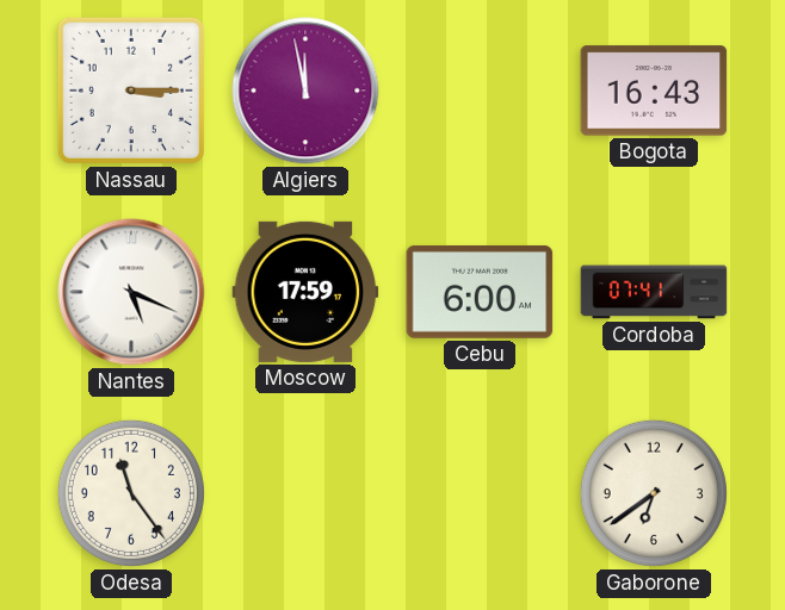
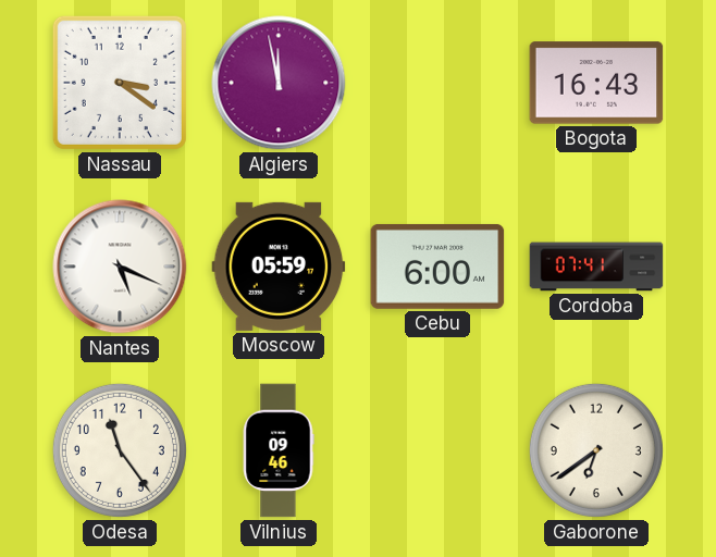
Nassau: 3:15 -> 3:21
Moscow: 17:59 -> 05:59
Vilnius: none -> 09:46
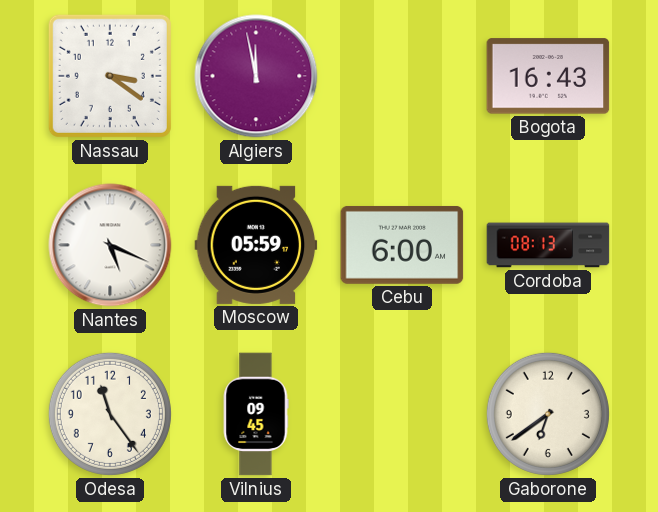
Cordoba: 07:41 -> 08:13
Vilnius: 09:46 -> 09:45
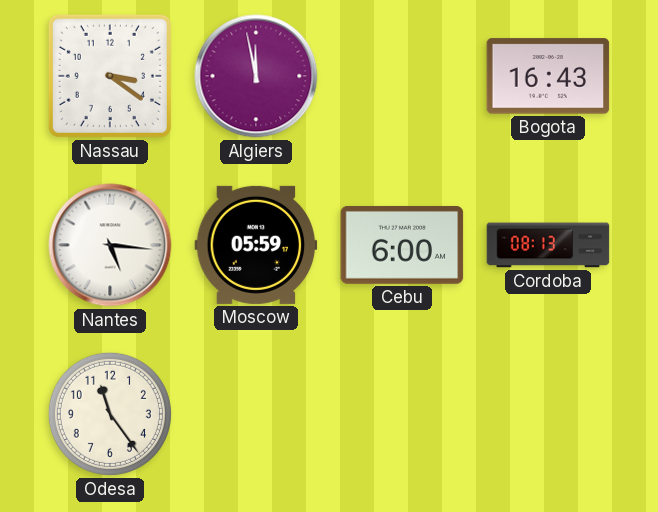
Nantes: 5:19 -> 5:16
Vilnius: 09:45 -> none
Gaborone: 6:39 -> none
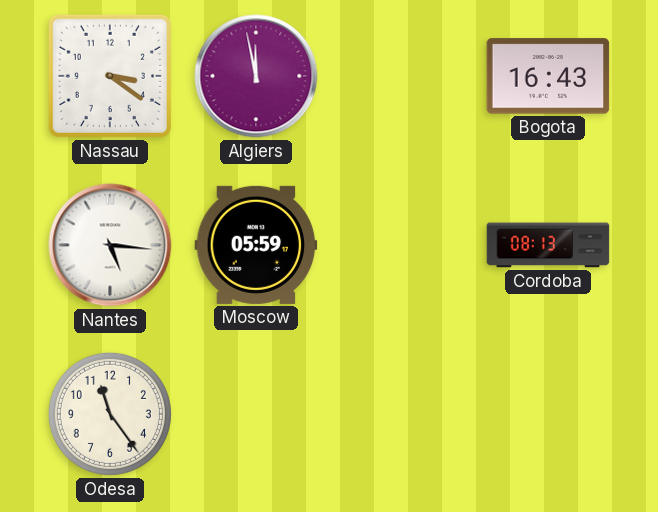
Cebu: 6:00 -> none
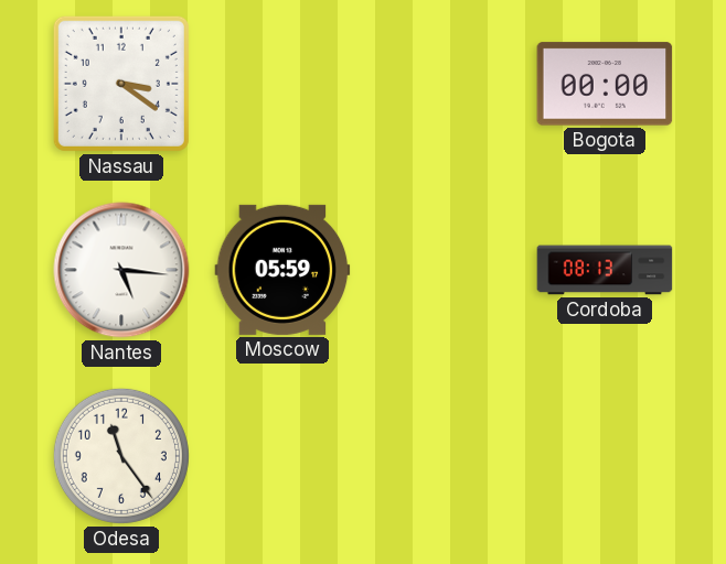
Algiers: 11:58 -> none
Bogota: 16:43 -> 00:00
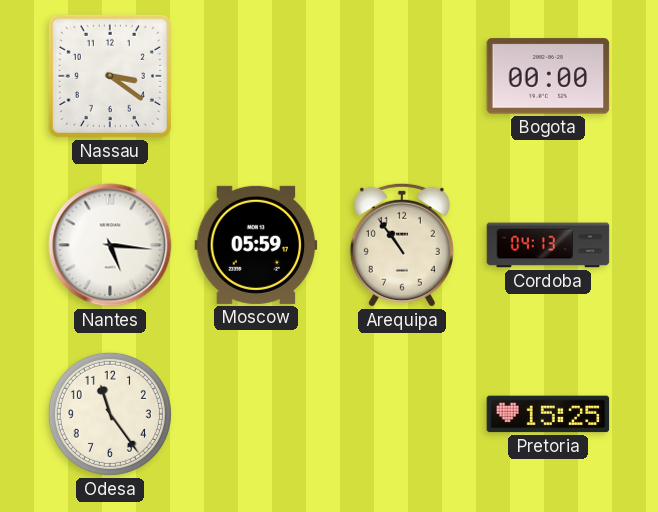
Arequipa: none -> 10:54
Cordoba: 08:13 -> 04:13
Pretoria: none -> 15:25
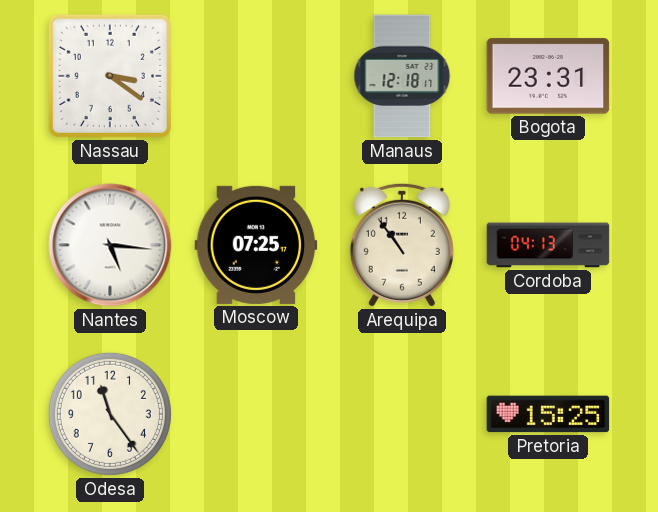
Manaus: none -> 12:18
Bogota: 00:00 -> 23:31
Moscow: 05:59 -> 07:25
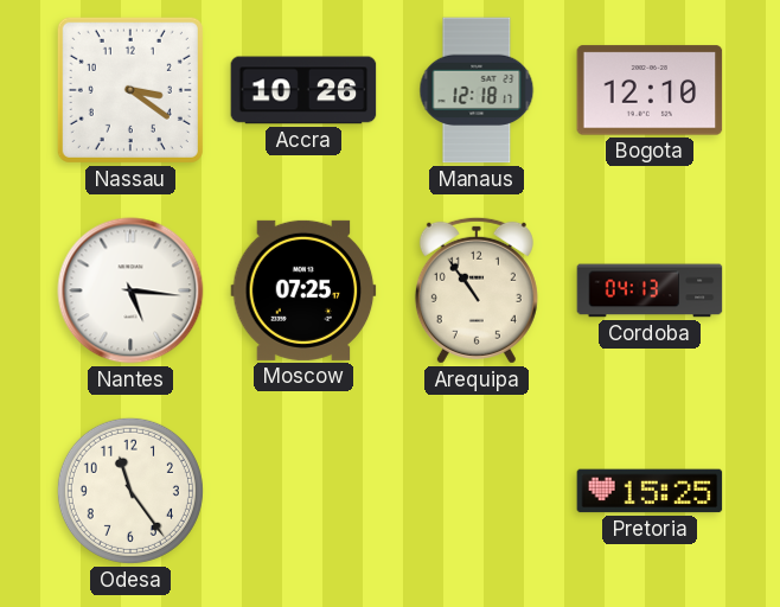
Accra: none -> 10:26
Bogota: 23:31 -> 12:10
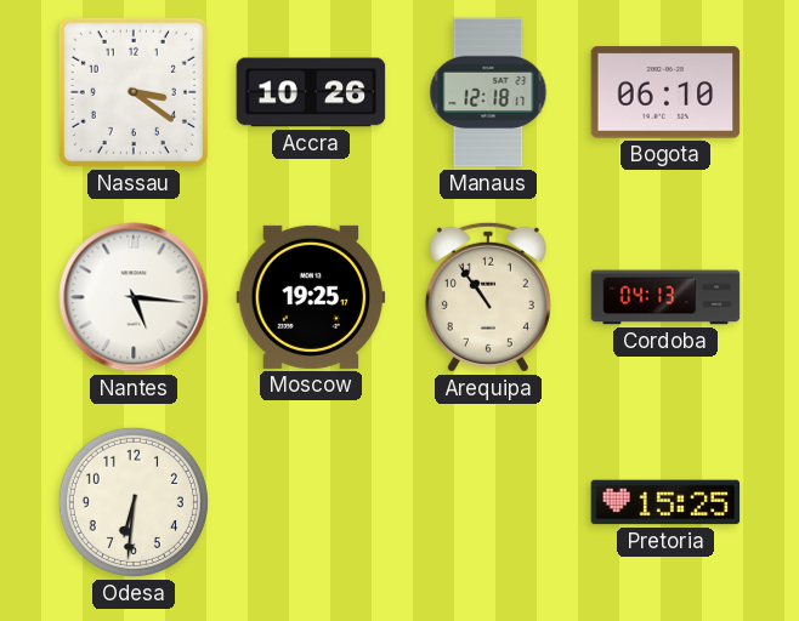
Bogota: 12:10 -> 06:10
Moscow: 07:25 -> 19:25
Odesa: 11:24 -> 6:31
